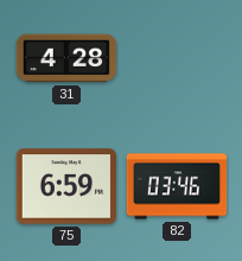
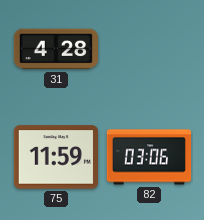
75: 6:59 -> 11:59
82: 03:46 -> 03:06
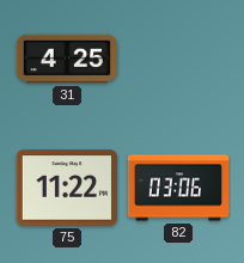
31: 4:28 -> 4:25
75: 11:59 -> 11:22
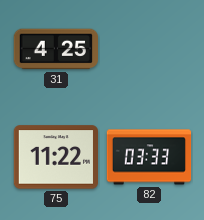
82: 03:06 -> 03:33
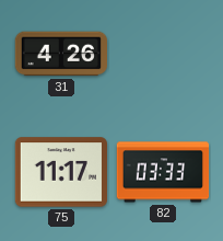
31: 4:25 -> 4:26
75: 11:22 -> 11:17
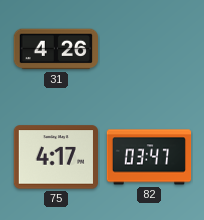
75: 11:17 -> 4:17
82: 03:33 -> 03:47
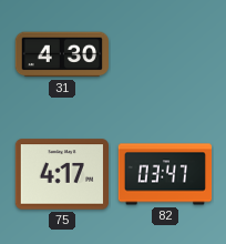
31: 4:26 -> 4:30
